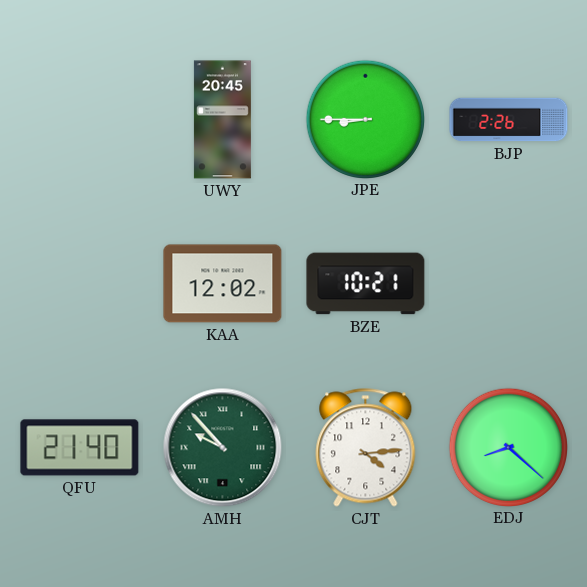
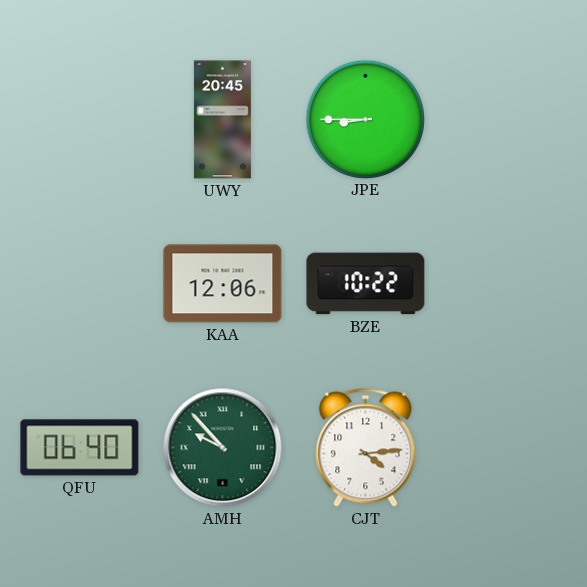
BJP: 2:26 -> none
KAA: 12:02 -> 12:06
BZE: 10:21 -> 10:22
QFU: 21:40 -> 06:40
EDJ: 8:22 -> none
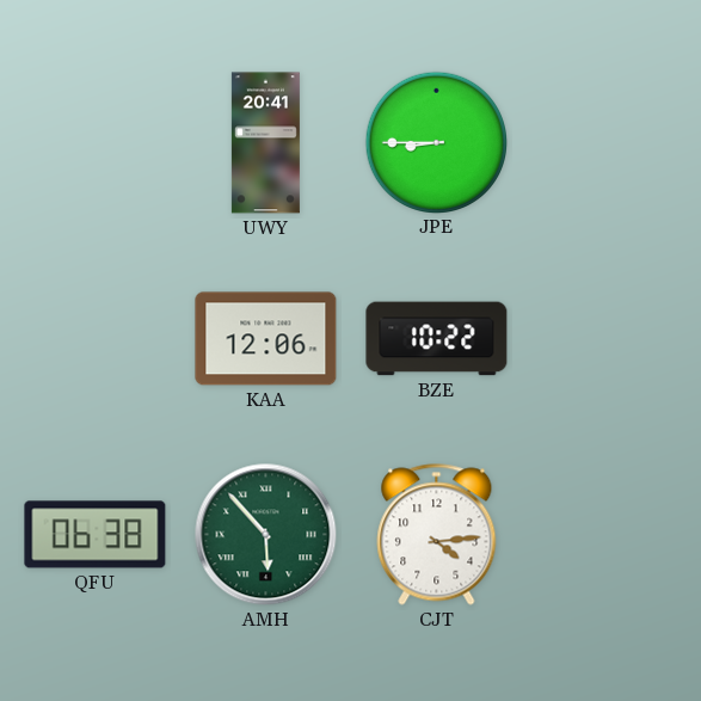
UWY: 20:45 -> 20:41
QFU: 06:40 -> 06:38
AMH: 9:53 -> 5:53
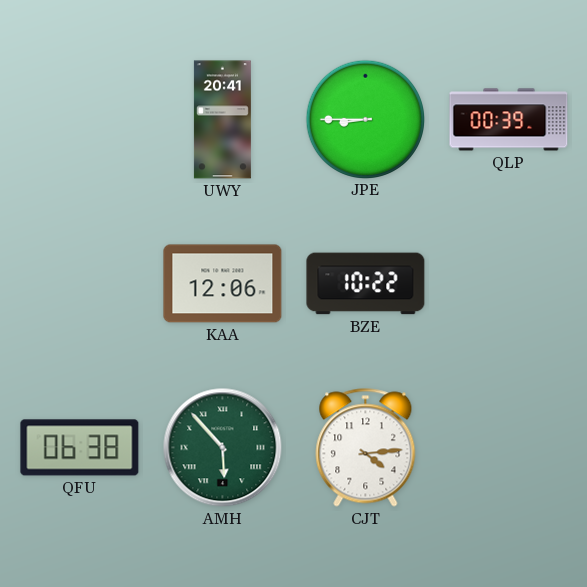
QLP: none -> 00:39
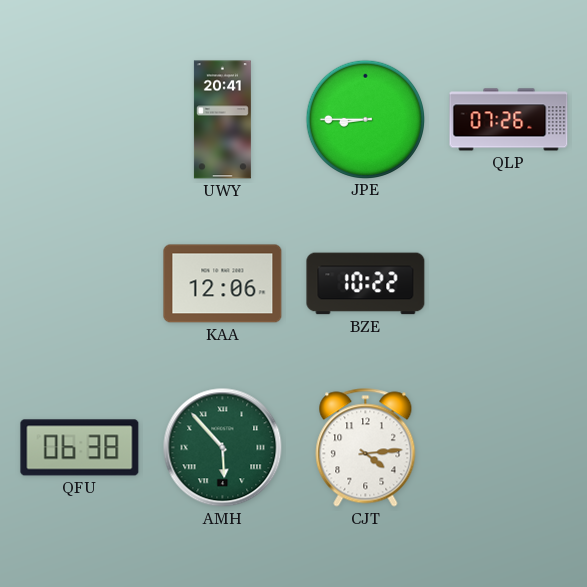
QLP: 00:39 -> 07:26
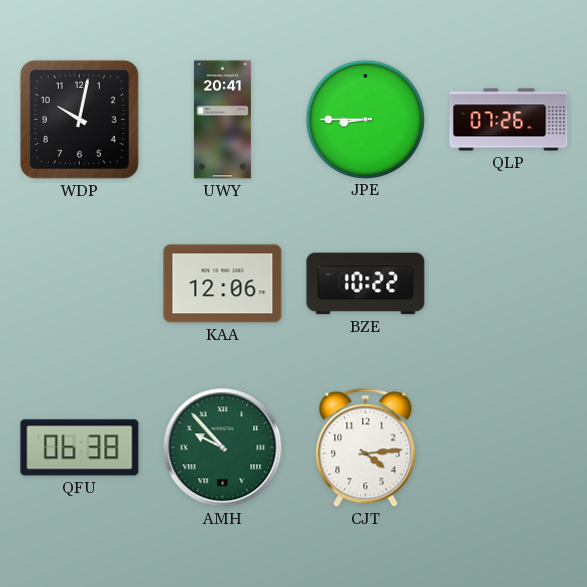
WDP: none -> 10:02
AMH: 5:53 -> 9:53
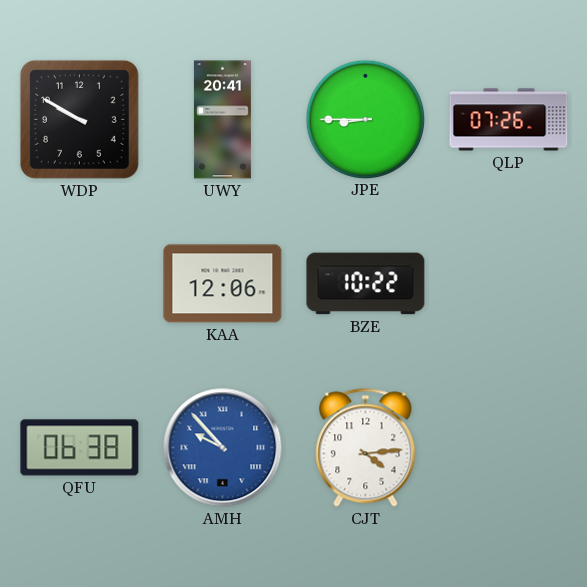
WDP: 10:02 -> 9:50
AMH dial: green -> blue
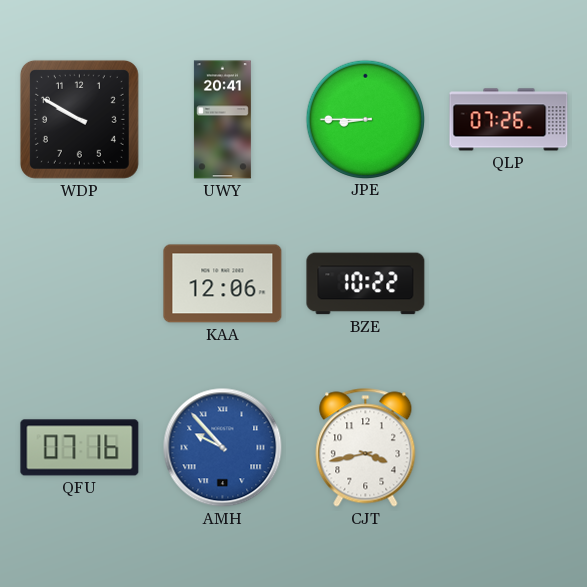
QFU: 06:38 -> 07:16
CJT: 4:14 -> 3:43
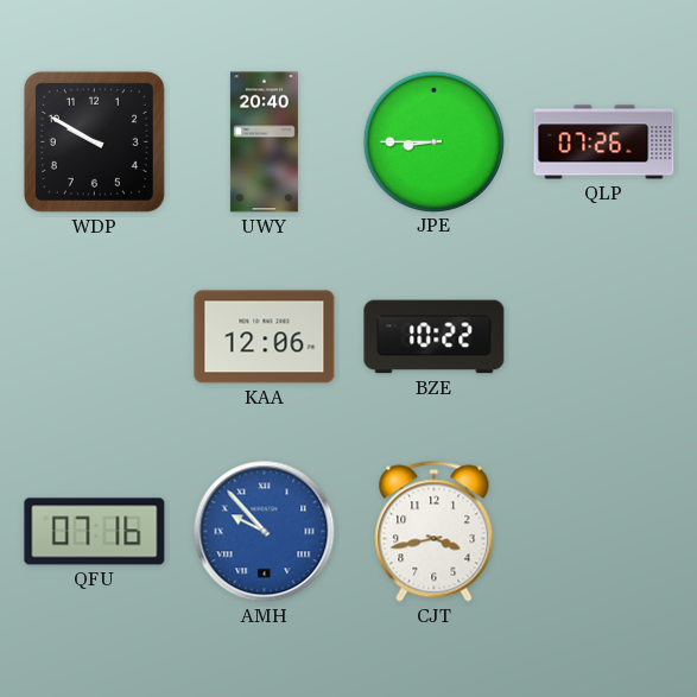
UWY: 20:41 -> 20:40
